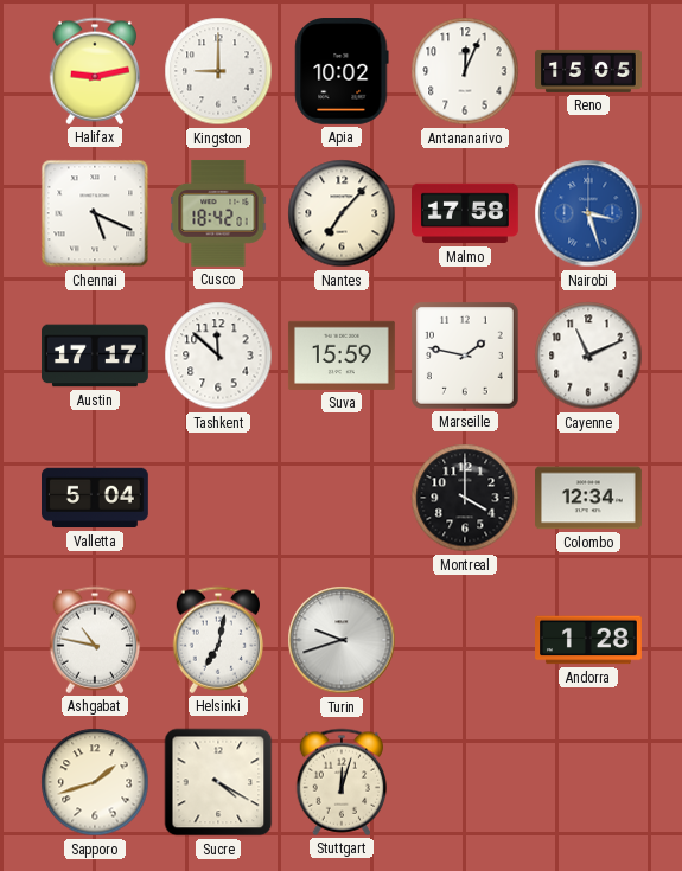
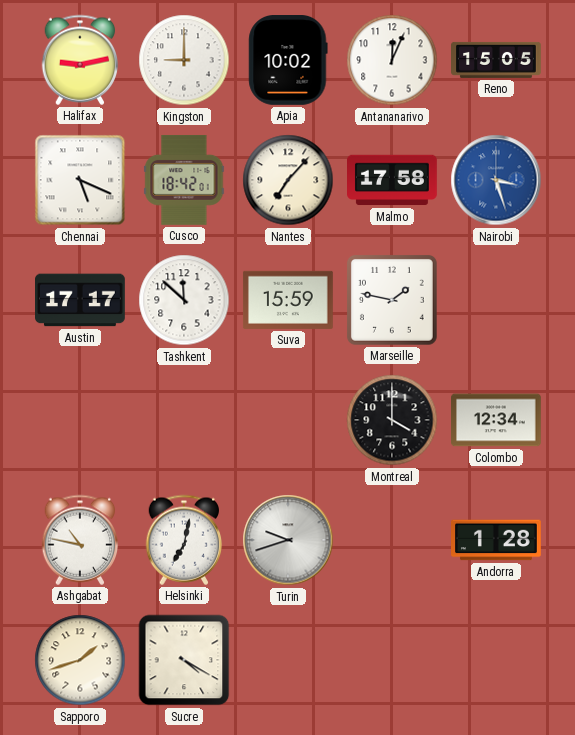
Cayenne: 11:11 -> none
Valletta: 5:04 -> none
Stuttgart: 12:03 -> none
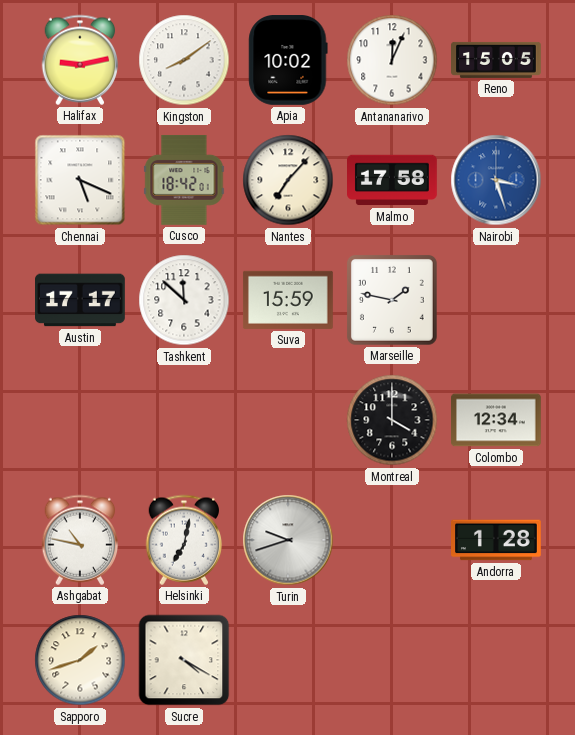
Kingston: 9:00 -> 8:09
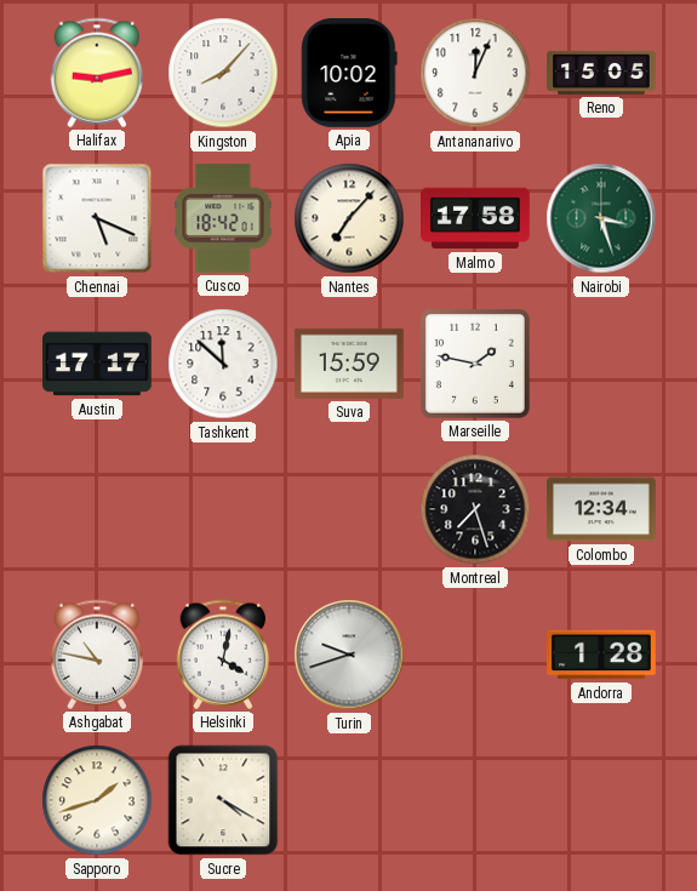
Kingston: 8:09 -> 8:07
Nairobi dial: blue -> green
Montreal: 4:00 -> 7:27
Helsinki: 7:02 -> 4:02
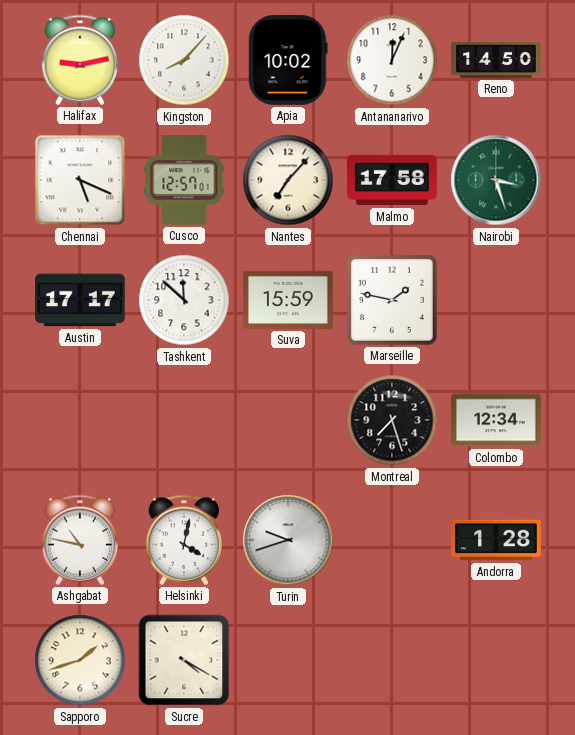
Reno: 15:05 -> 14:50
Cusco: 18:42 -> 12:57
